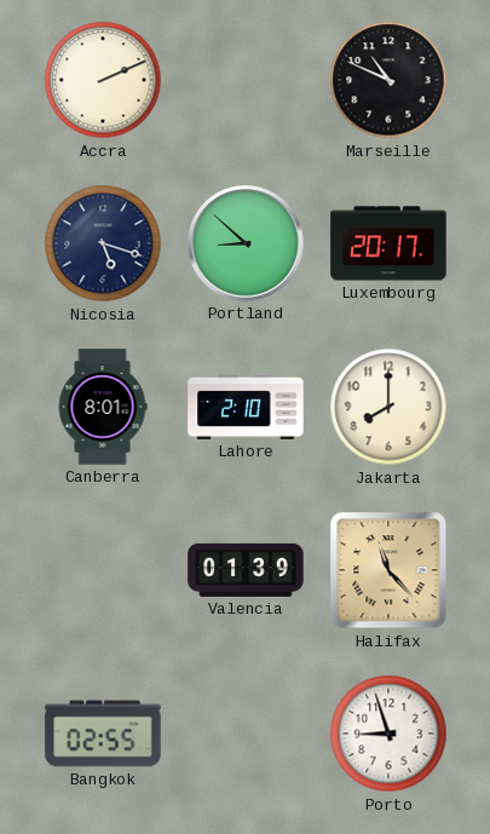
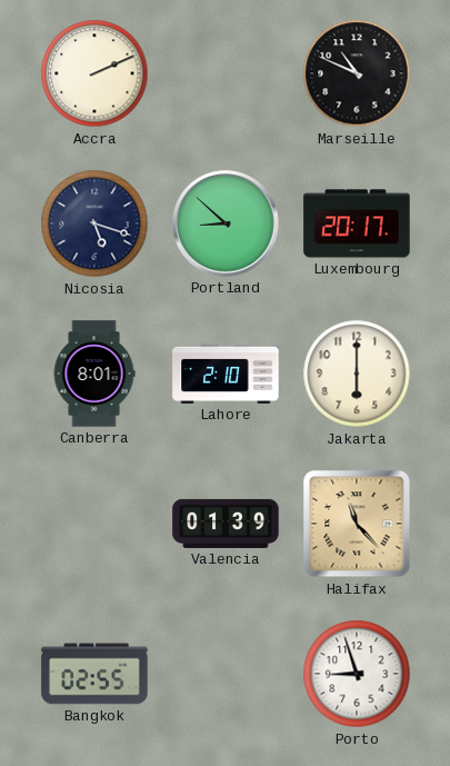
Jakarta: 8:00 -> 6:00
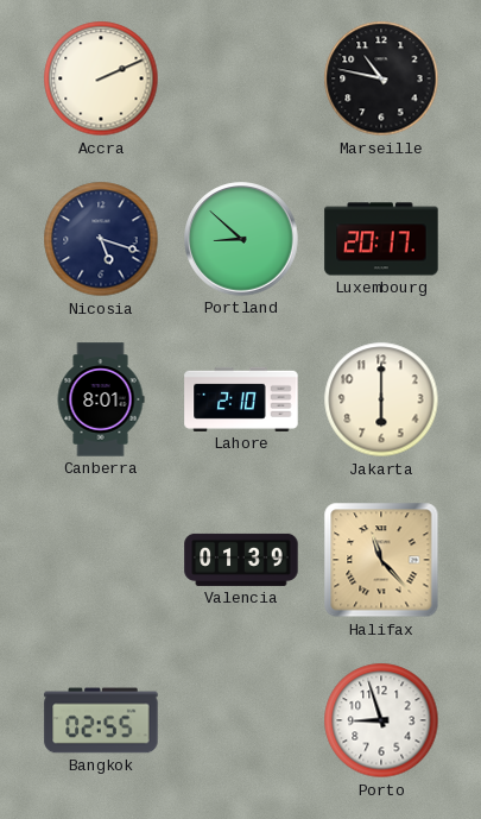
Marseille: 10:49 -> 10:47
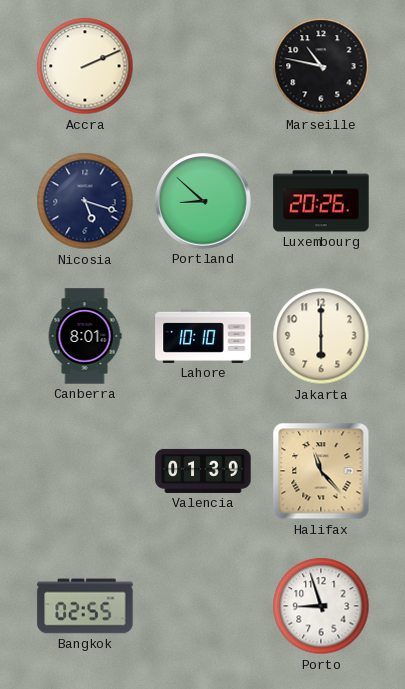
Luxembourg: 20:17 -> 20:26
Lahore: 2:10 -> 10:10
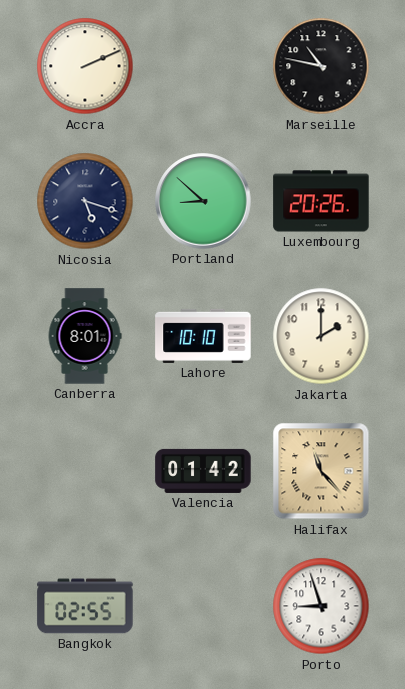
Jakarta: 6:00 -> 2:00
Valencia: 01:39 -> 01:42
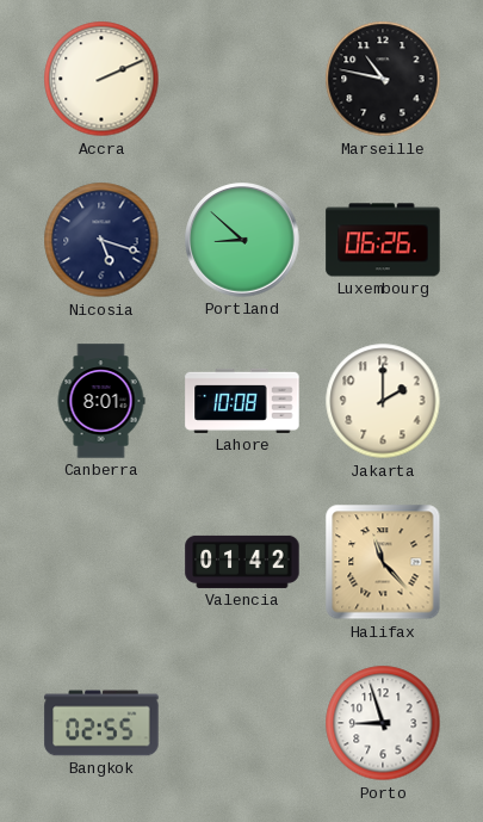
Luxembourg: 20:26 -> 06:26
Lahore: 10:10 -> 10:08
